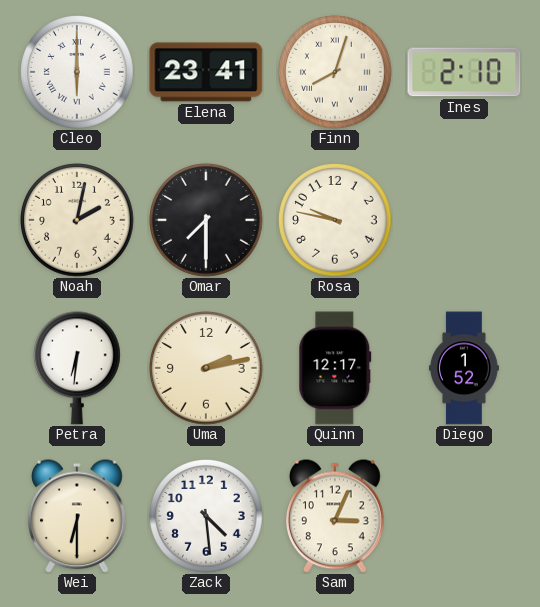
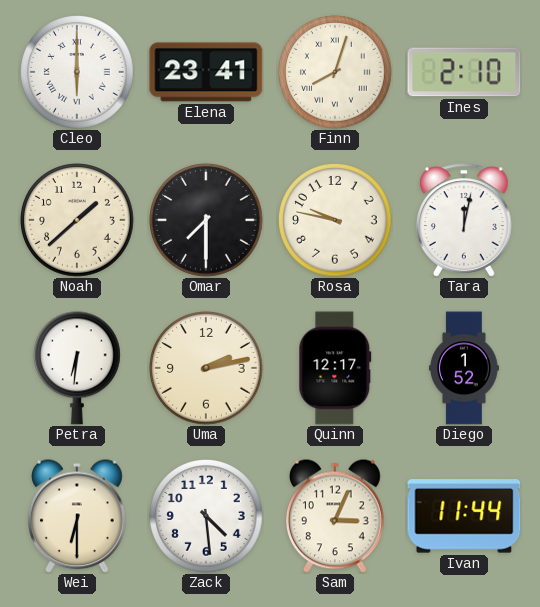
Noah: 2:02 -> 1:38
Tara: none -> 12:02
Ivan: none -> 11:44
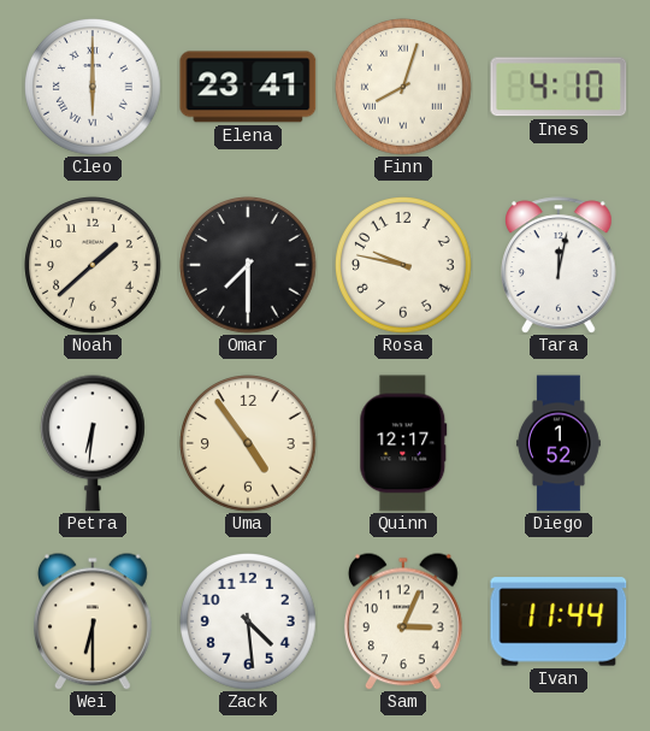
Ines: 2:10 -> 4:10
Uma: 2:13 -> 4:54
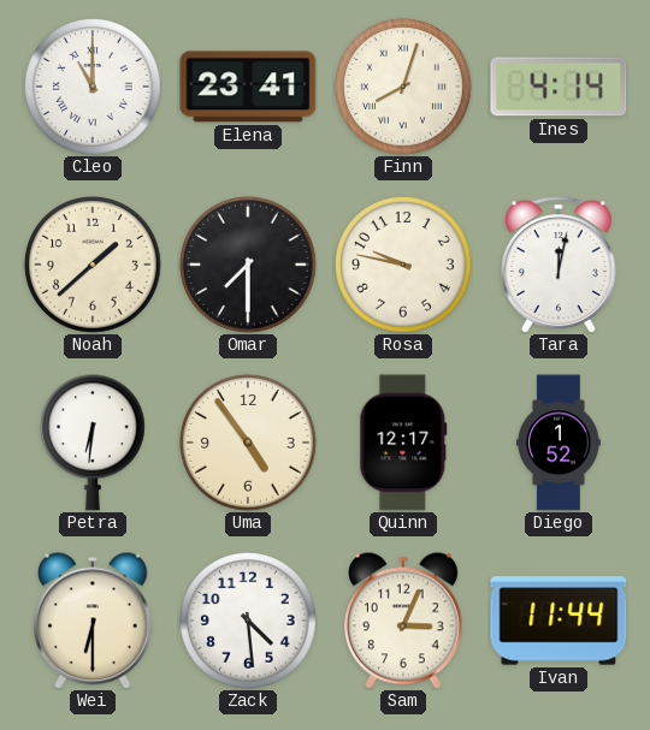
Cleo: 6:00 -> 11:00
Ines: 4:10 -> 4:14
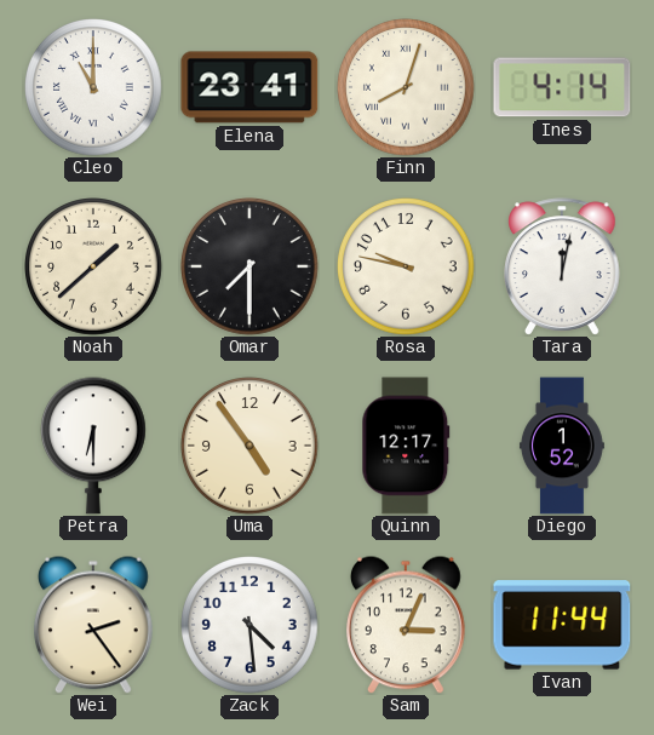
Petra: 6:31 -> 6:30
Wei: 6:30 -> 2:24
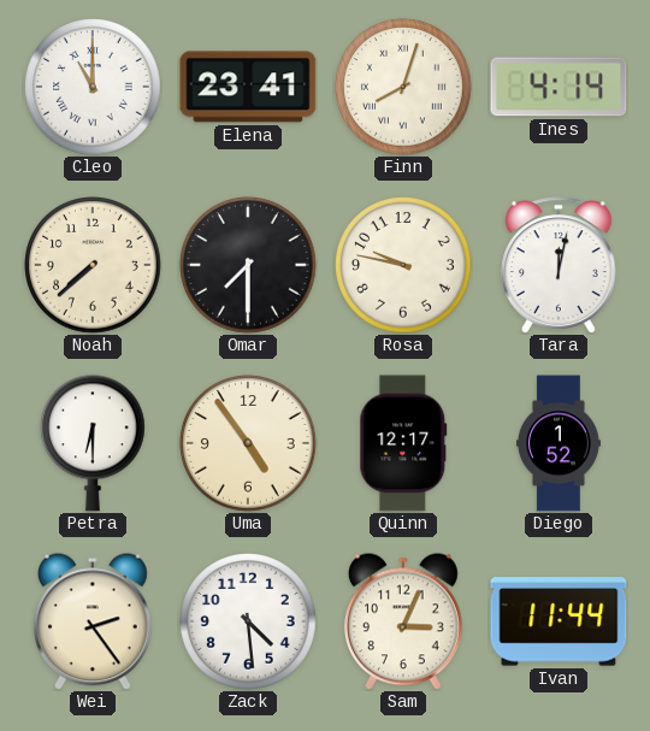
Noah: 1:38 -> 7:38
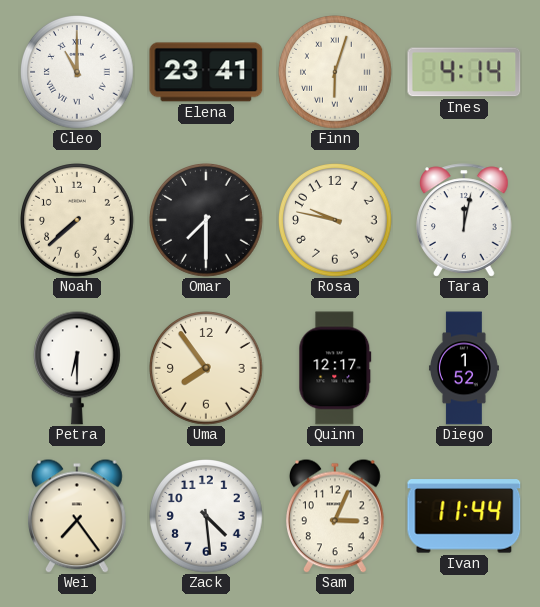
Finn: 8:03 -> 6:03
Uma: 4:54 -> 7:54
Wei: 2:24 -> 7:24
